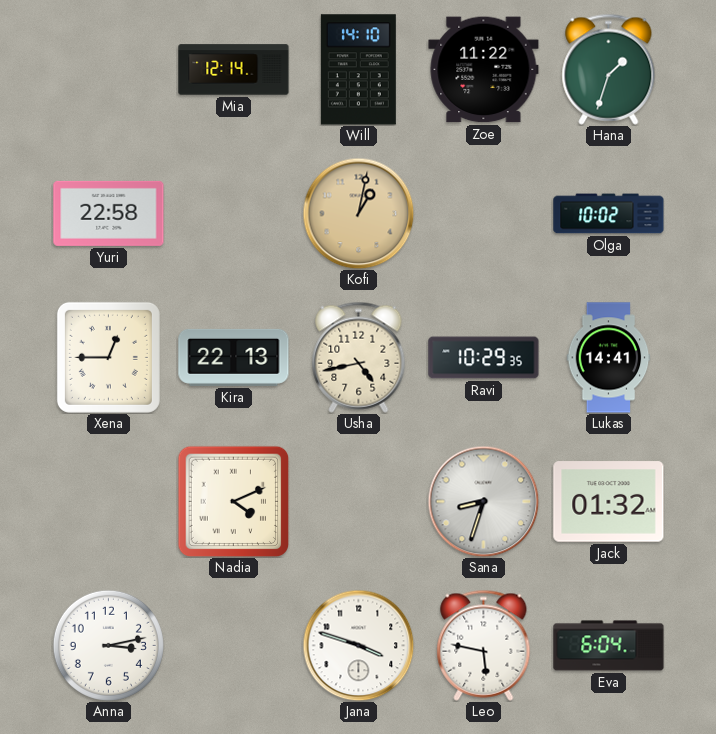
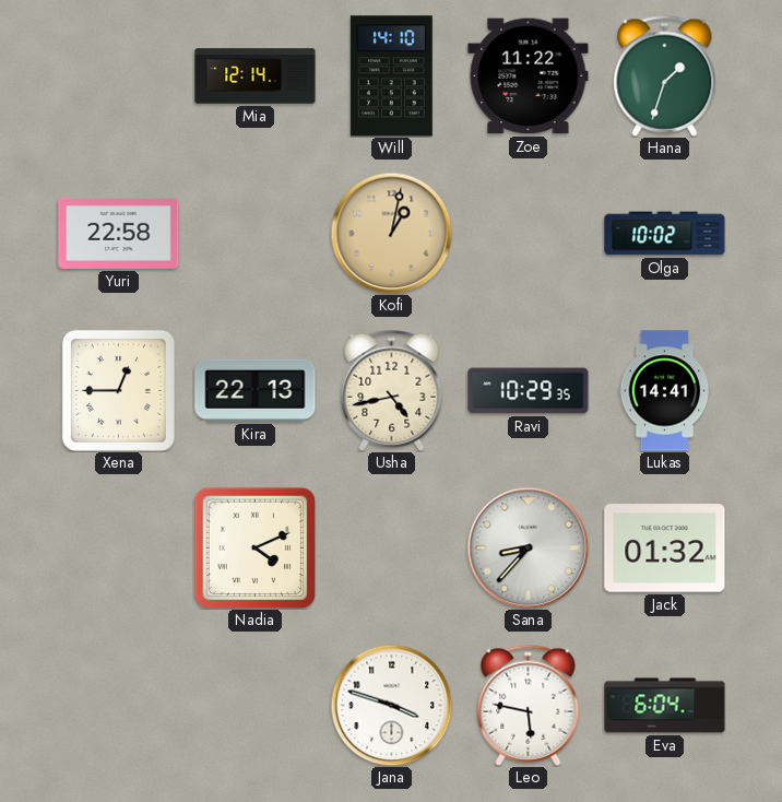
Sana: 8:33 -> 8:37
Anna: 3:13 -> none
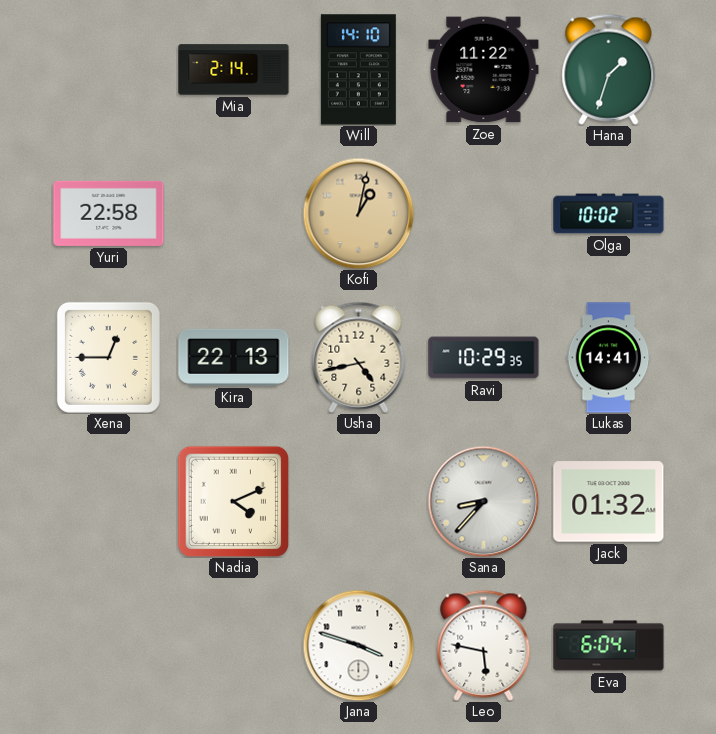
Mia: 12:14 -> 2:14
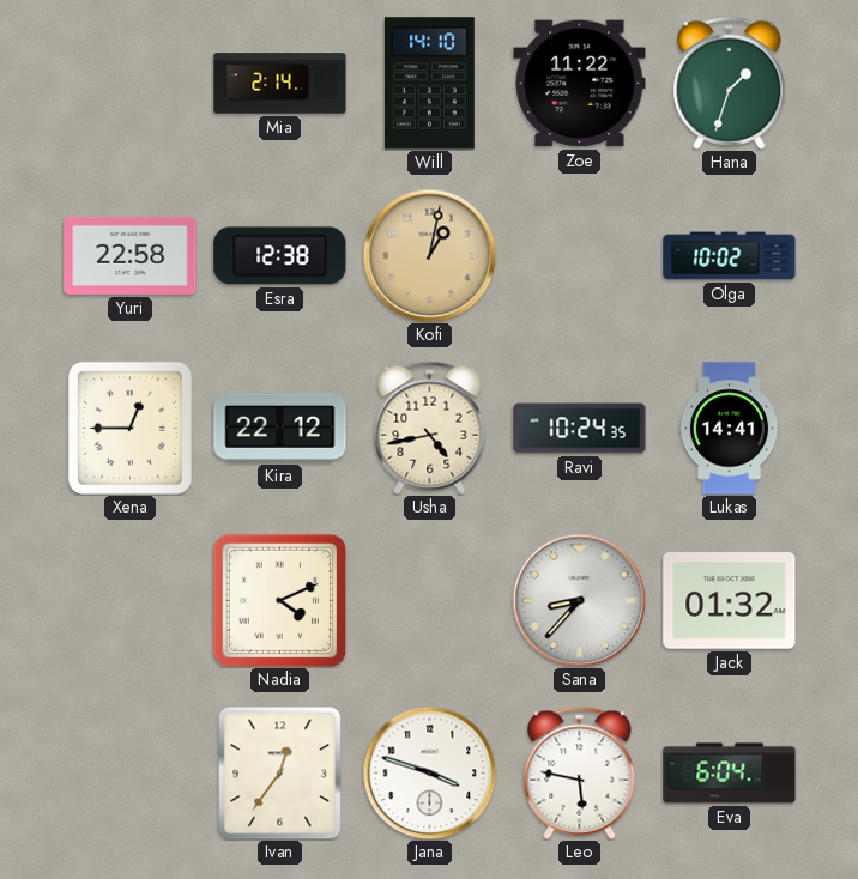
Esra: none -> 12:38
Kira: 22:13 -> 22:12
Ravi: 10:29 -> 10:24
Ivan: none -> 12:36
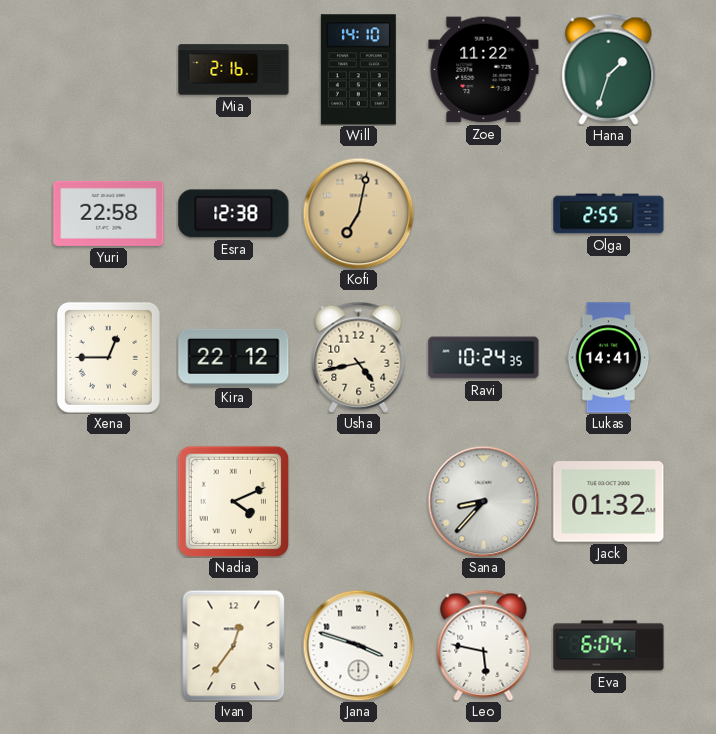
Mia: 2:14 -> 2:16
Kofi: 1:02 -> 7:02
Olga: 10:02 -> 2:55
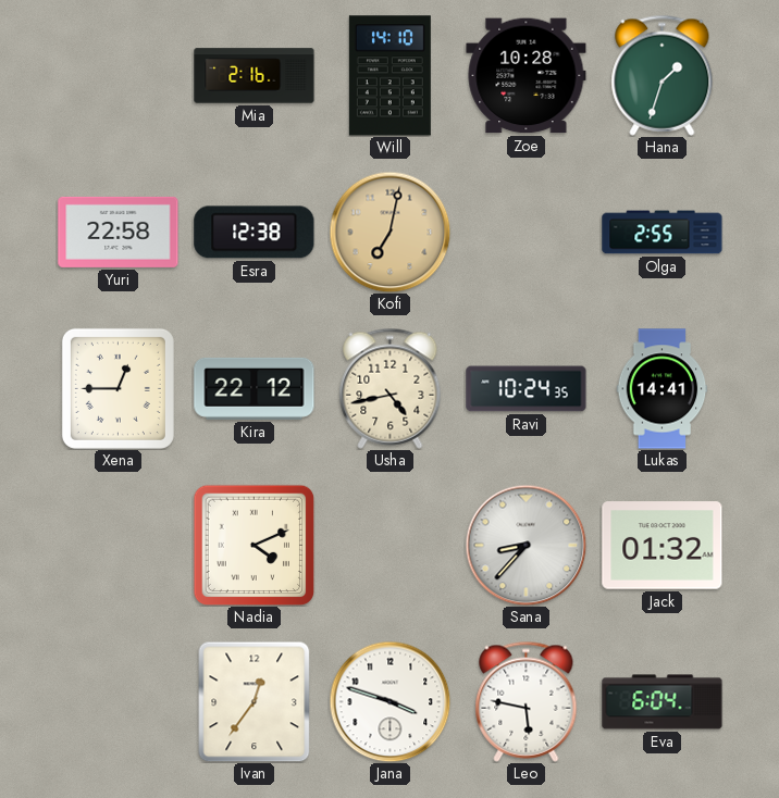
Zoe: 11:22 -> 10:28
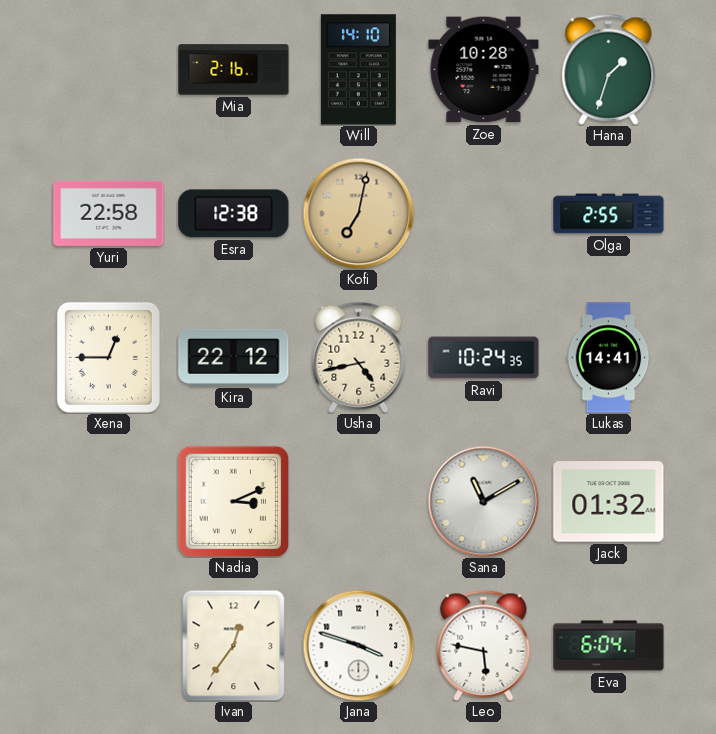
Nadia: 4:11 -> 3:11
Sana: 8:37 -> 11:10
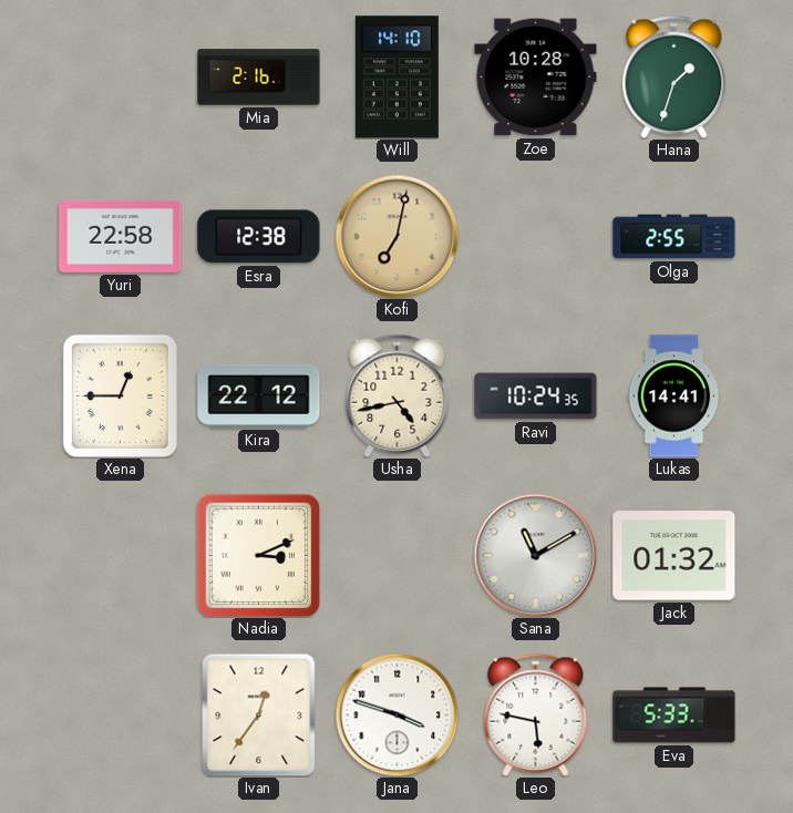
Eva: 6:04 -> 5:33
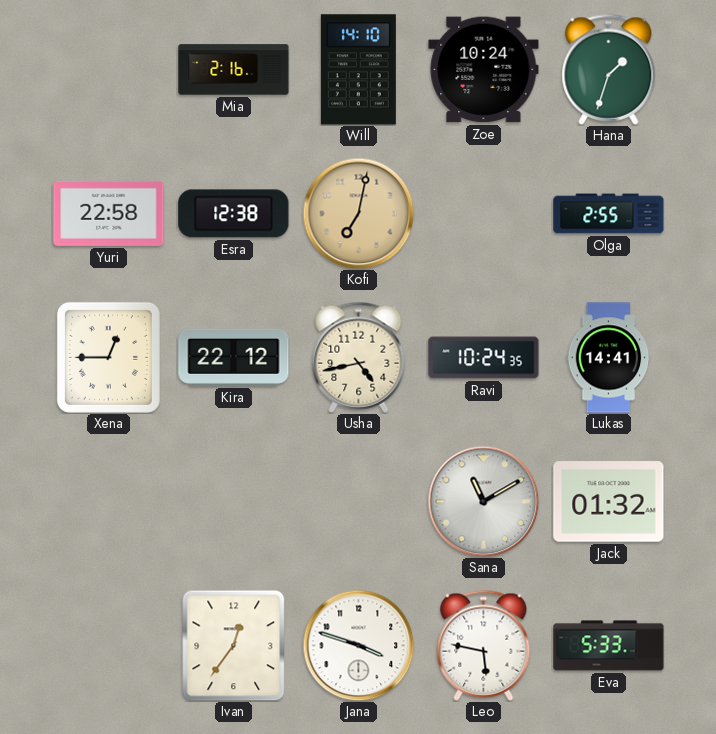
Zoe: 10:28 -> 10:24
Nadia: 3:11 -> none
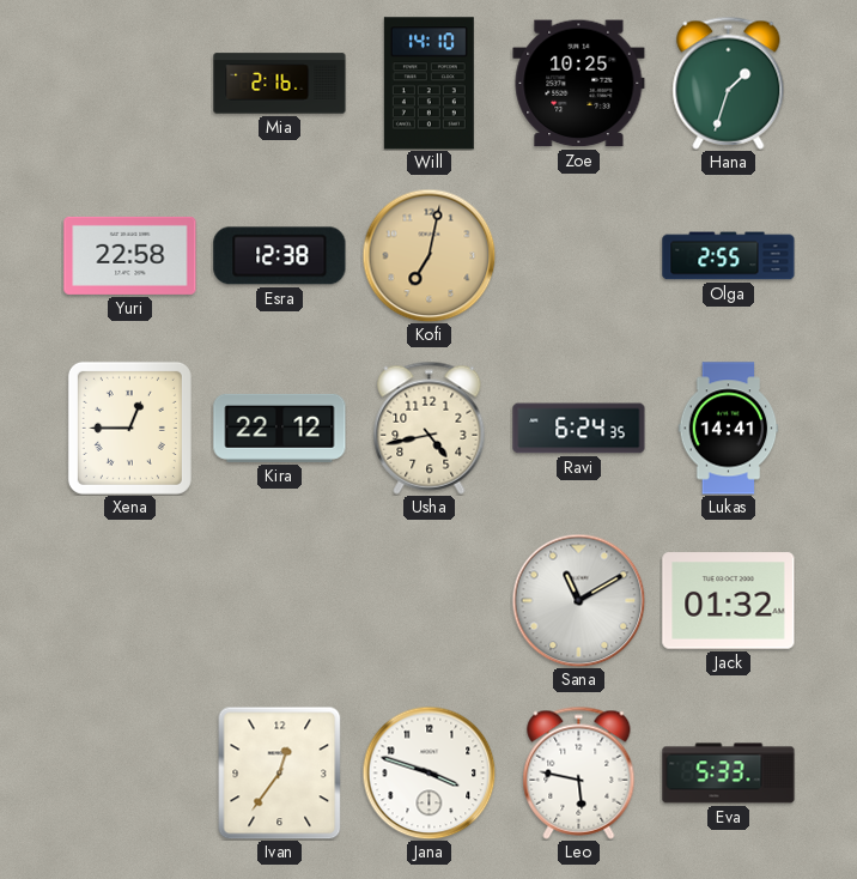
Zoe: 10:24 -> 10:25
Ravi: 10:24 -> 6:24
